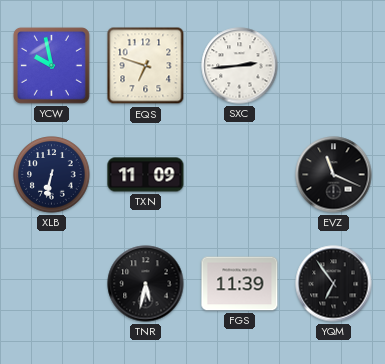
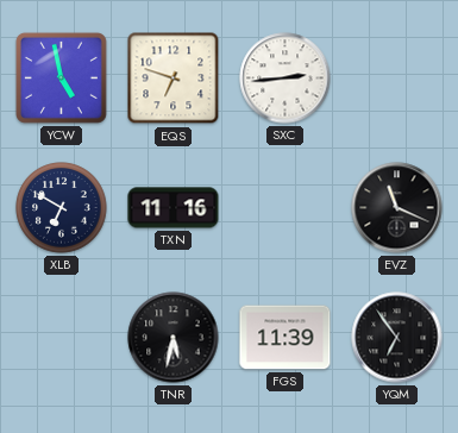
YCW: 9:58 -> 4:58
XLB: 6:32 -> 6:50
TXN: 11:09 -> 11:16
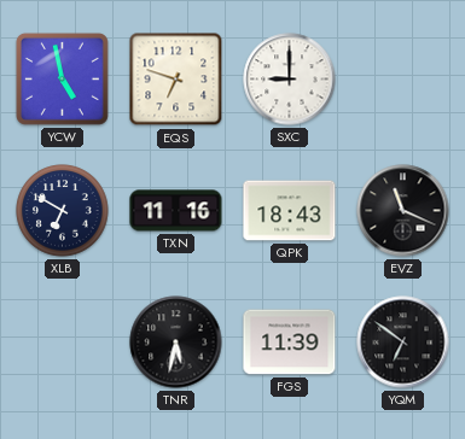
SXC: 2:44 -> 9:00
QPK: none -> 18:43
YQM: 6:54 -> 6:51
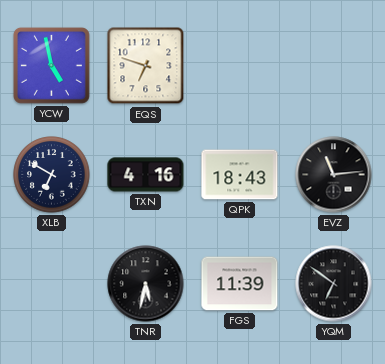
SXC: 9:00 -> none
TXN: 11:16 -> 4:16
EVZ: 11:19 -> 11:14
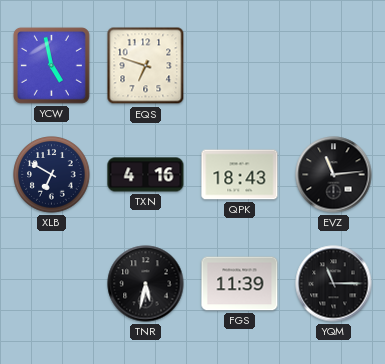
YQM: 6:51 -> 11:15
